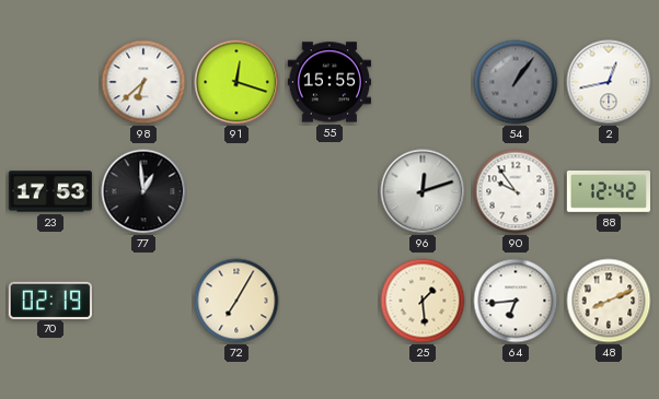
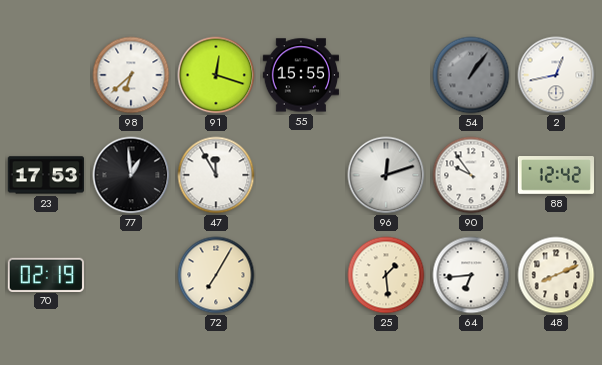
47: none -> 11:55
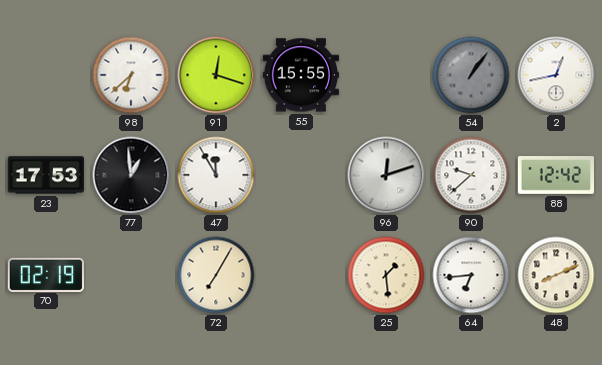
90: 9:54 -> 9:38
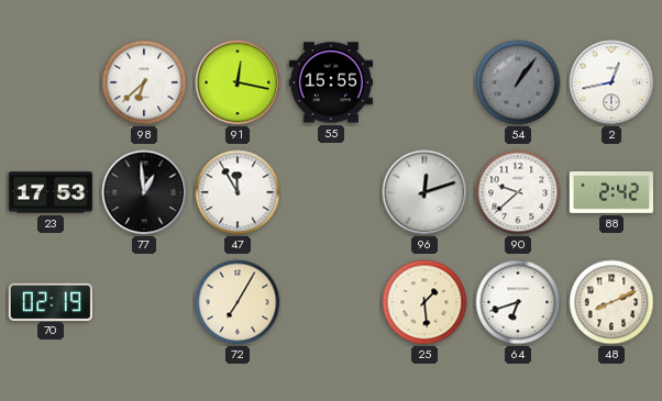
91: 12:18 -> 12:17
88: 12:42 -> 2:42
64: 6:44 -> 6:42
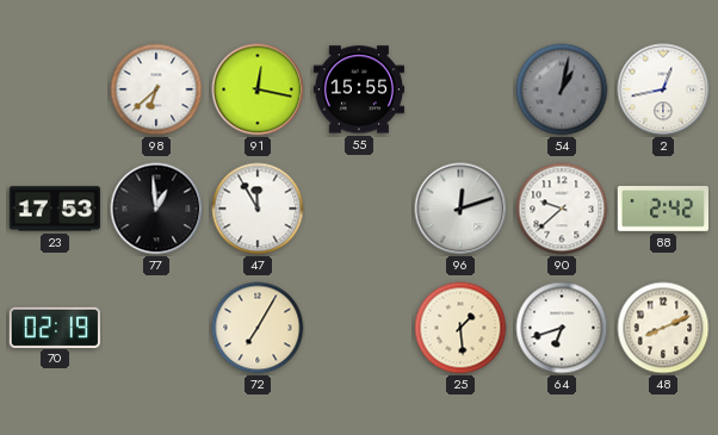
54: 1:06 -> 1:02
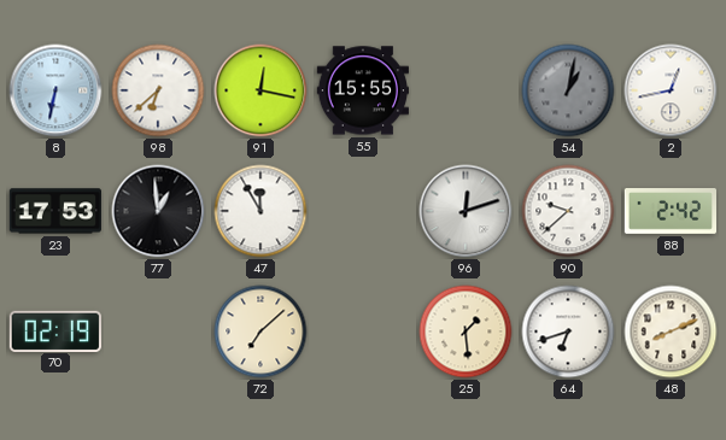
8: none -> 6:32
72: 7:05 -> 7:08
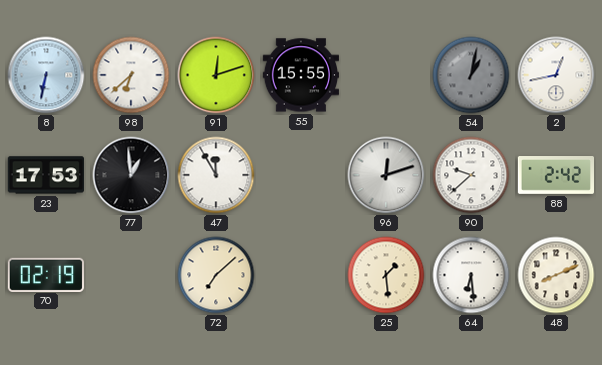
91: 12:17 -> 12:12
64: 6:42 -> 6:29
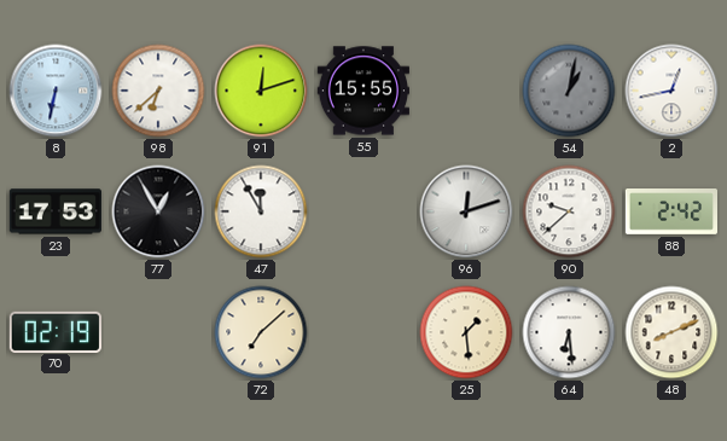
77: 12:59 -> 12:55
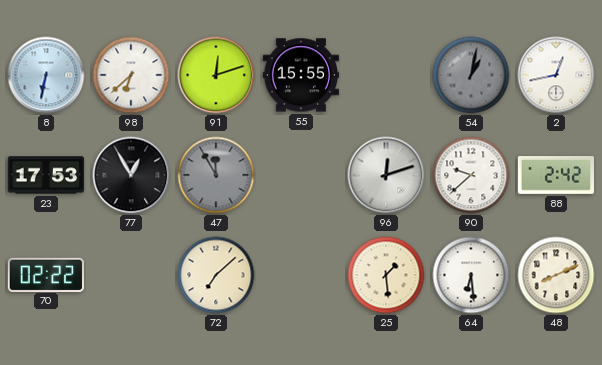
47 dial: white -> grey
70: 02:19 -> 02:22
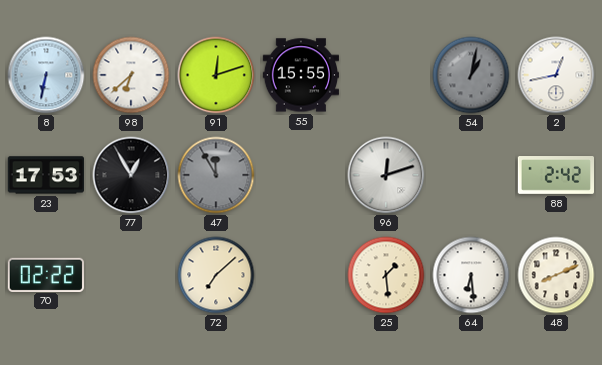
90: 9:38 -> none
